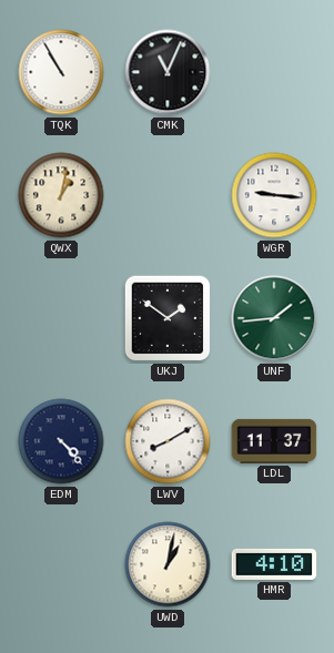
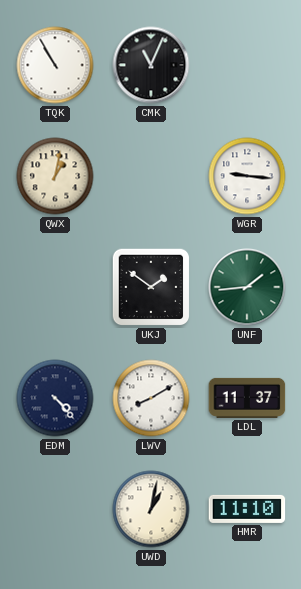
HMR: 4:10 -> 11:10
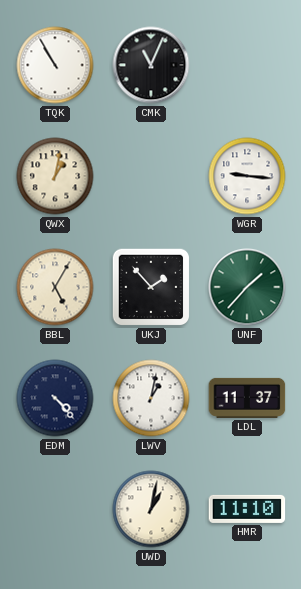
BBL: none -> 5:05
UKJ: 1:51 -> 1:53
UNF: 1:44 -> 1:37
LWV: 8:10 -> 1:02
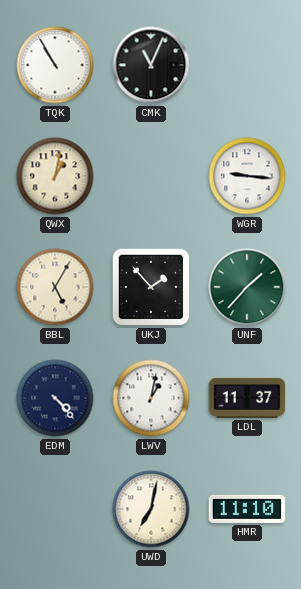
UWD: 1:02 -> 7:02
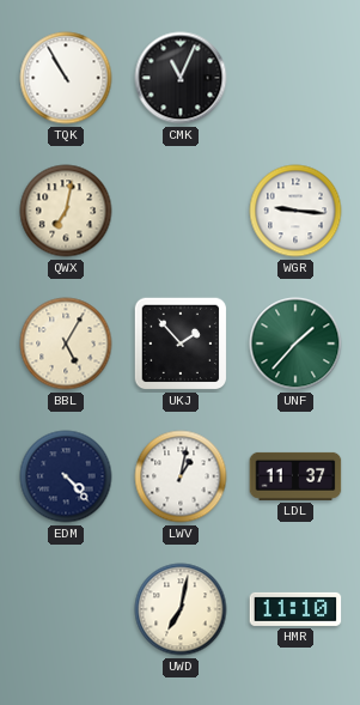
QWX: 1:02 -> 7:02
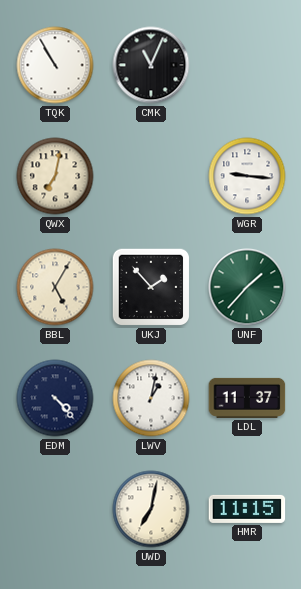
HMR: 11:10 -> 11:15
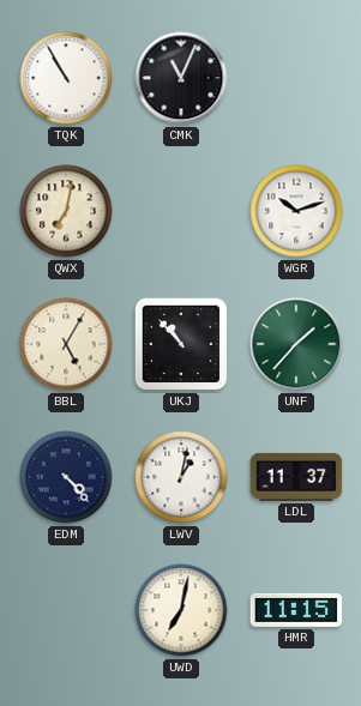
WGR: 9:16 -> 10:12
UKJ: 1:53 -> 10:53
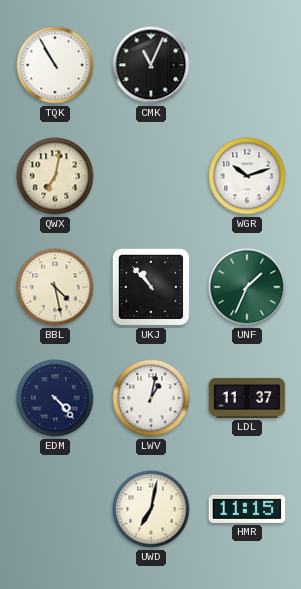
BBL: 5:05 -> 4:28
UNF: 1:37 -> 1:34
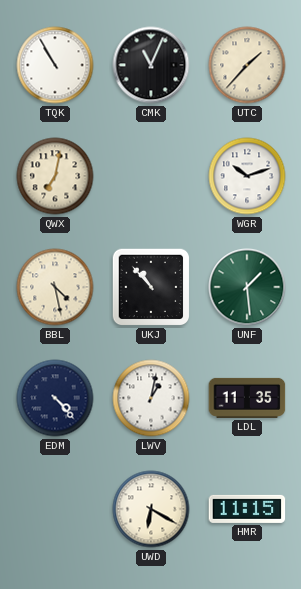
UTC: none -> 1:37
UNF: 1:34 -> 1:29
LDL: 11:37 -> 11:35
UWD: 7:02 -> 6:20
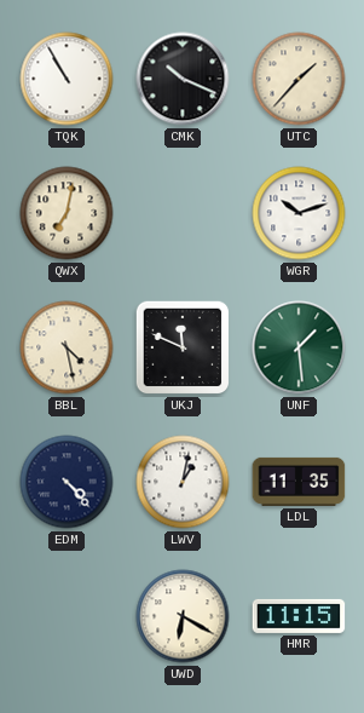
CMK: 11:04 -> 10:19
UKJ: 10:53 -> 11:49
